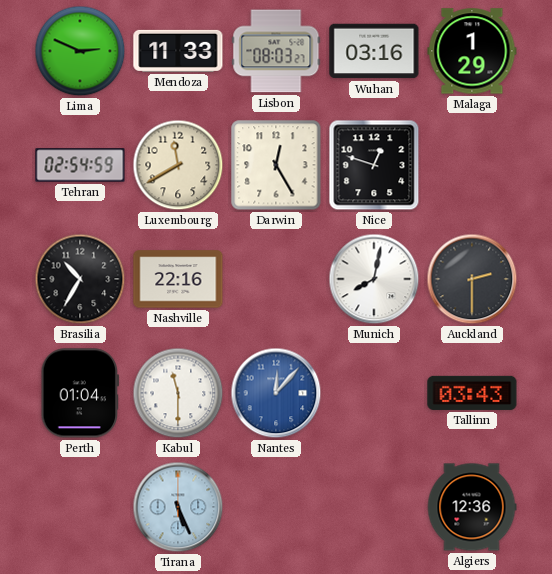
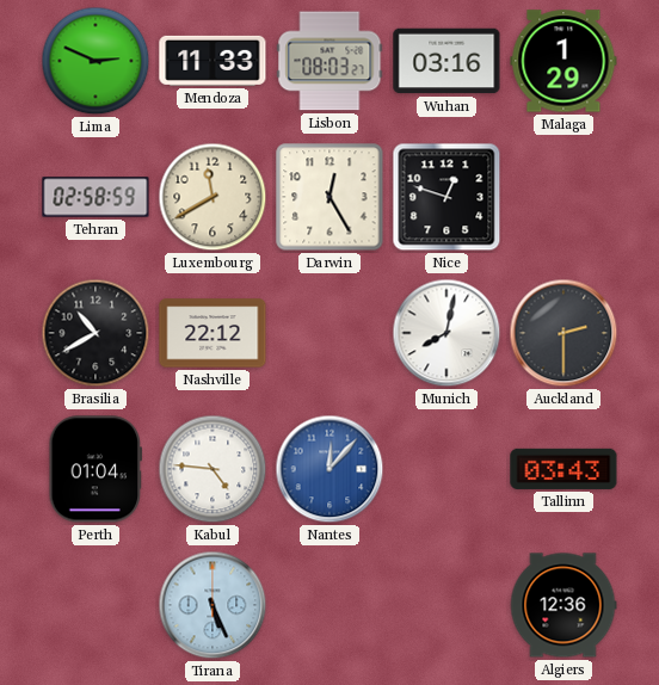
Tehran: 02:54 -> 02:58
Brasilia: 10:35 -> 10:40
Nashville: 22:16 -> 22:12
Kabul: 11:30 -> 4:46
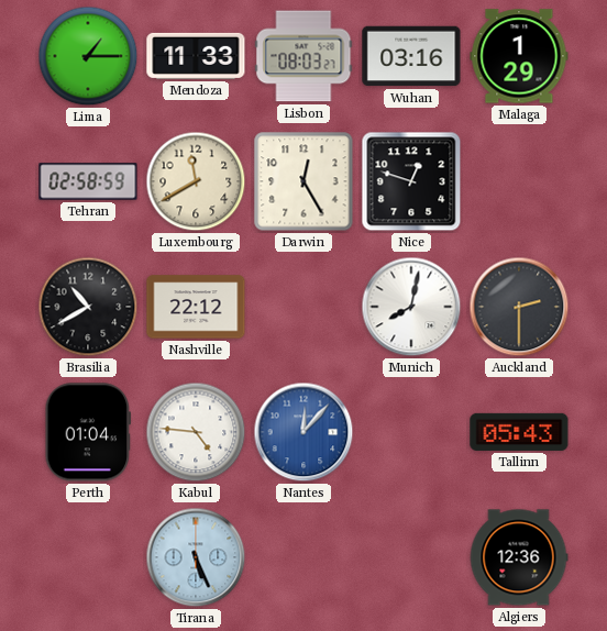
Lima: 2:49 -> 1:15
Tallinn: 03:43 -> 05:43
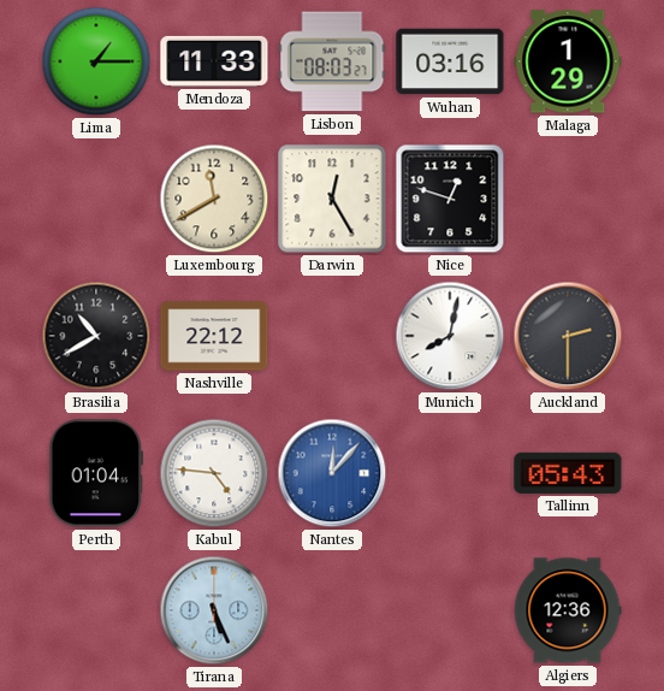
Tehran: 02:58 -> none
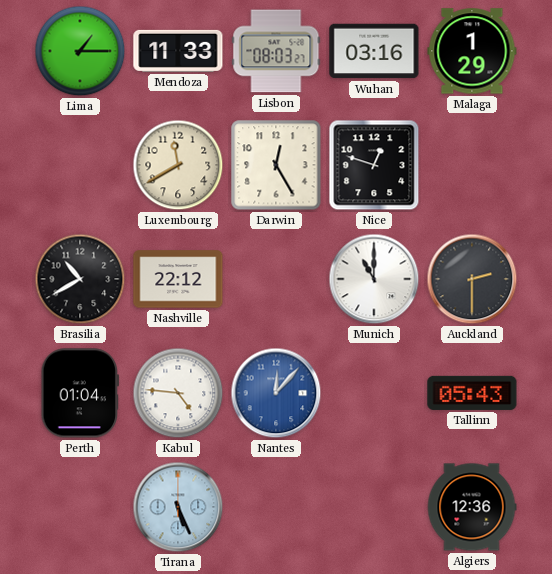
Munich: 8:02 -> 11:00
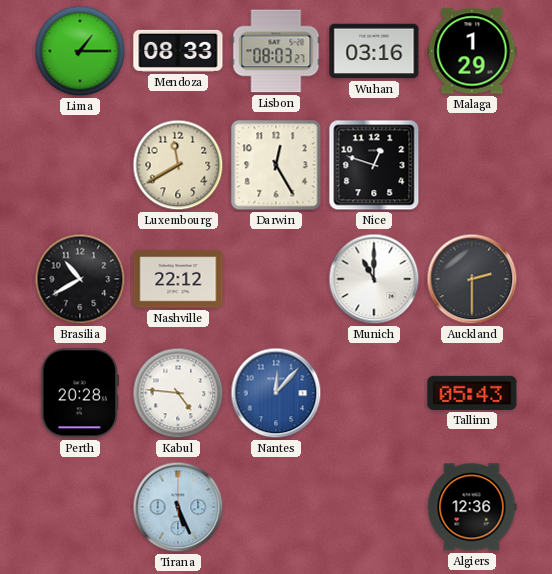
Mendoza: 11:33 -> 08:33
Perth: 01:04 -> 20:28
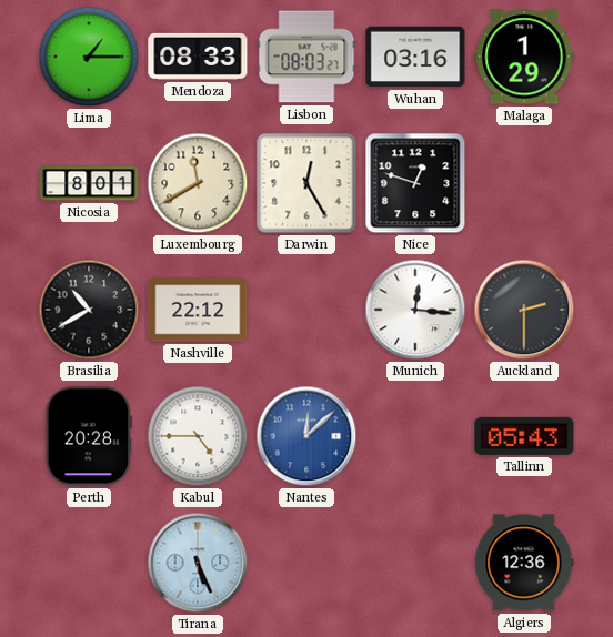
Nicosia: none -> 8:01
Munich: 11:00 -> 12:16
Kabul: 4:46 -> 4:45
Nantes: 12:07 -> 12:08
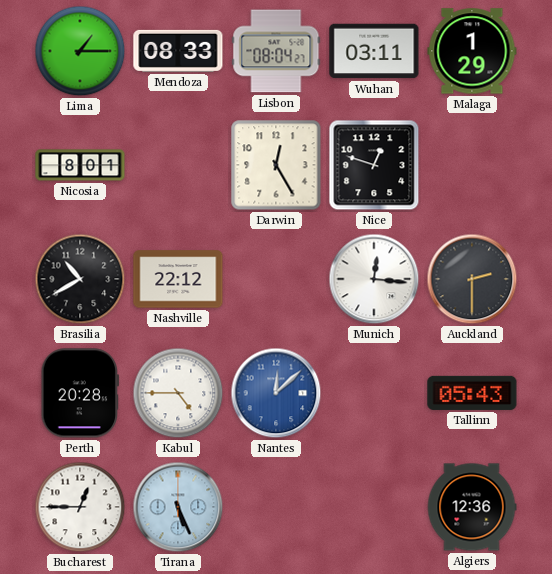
Lisbon: 08:03 -> 08:04
Wuhan: 03:16 -> 03:11
Luxembourg: 11:40 -> none
Bucharest: none -> 12:45
